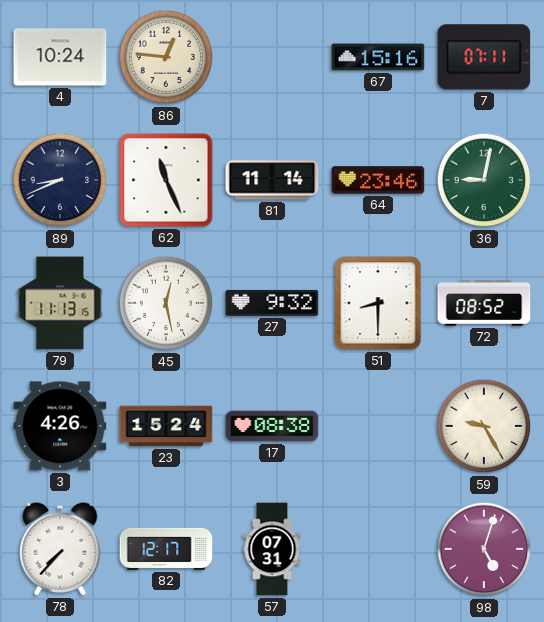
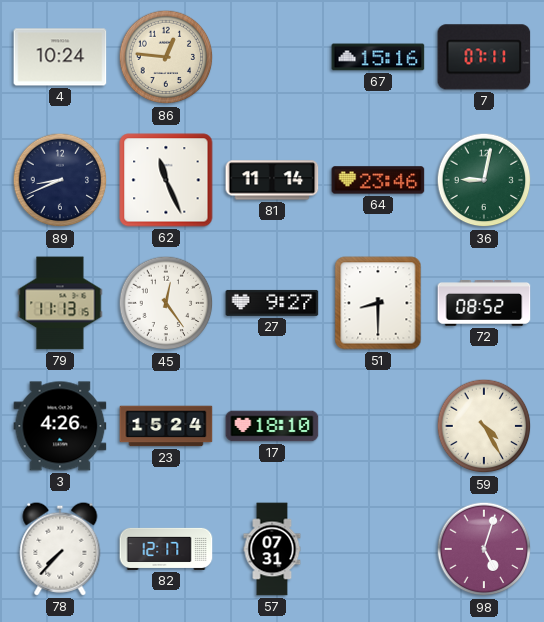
45: 12:28 -> 12:24
27: 9:32 -> 9:27
17: 08:38 -> 18:10
59: 9:25 -> 4:25
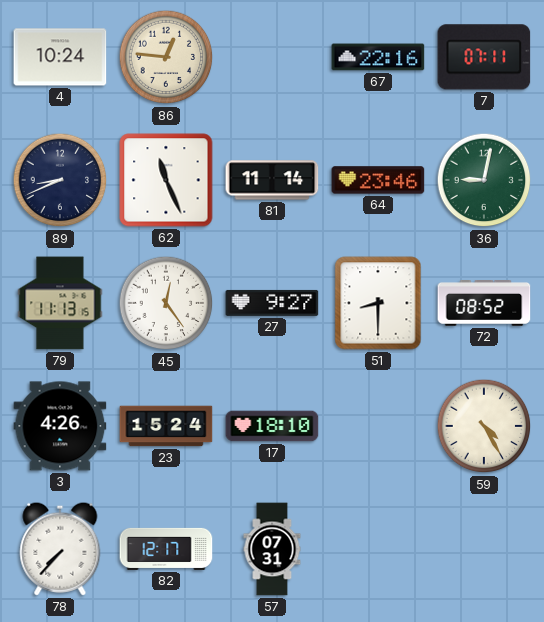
67: 15:16 -> 22:16
98: 5:03 -> none
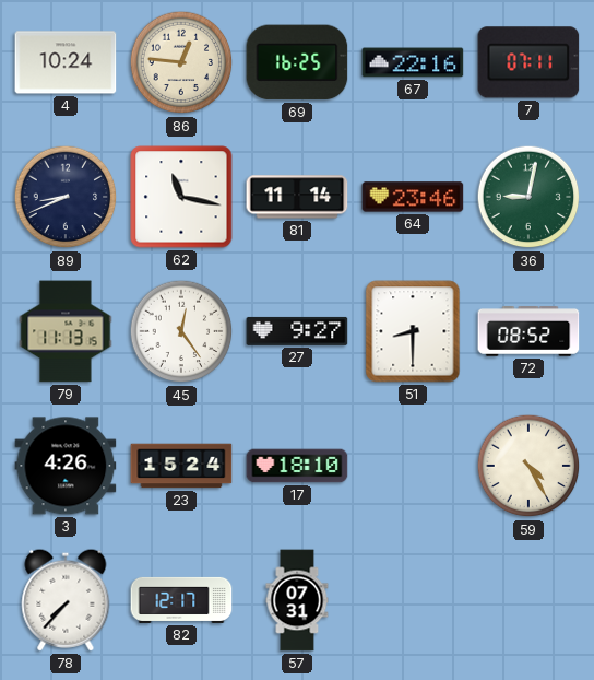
69: none -> 16:25
62: 11:26 -> 11:17
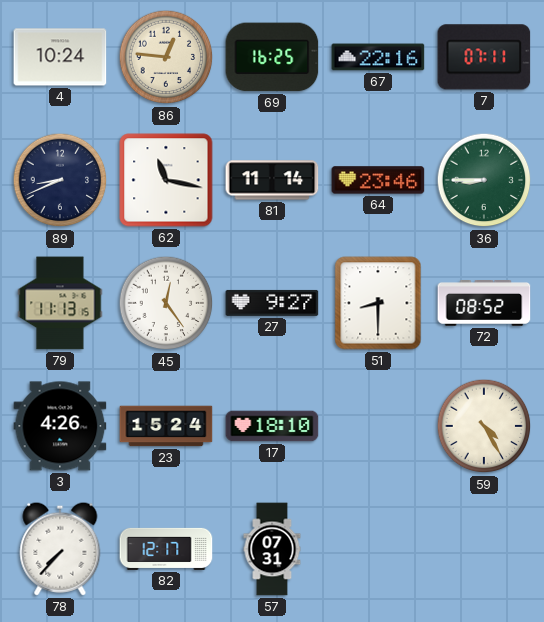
36: 9:02 -> 8:45
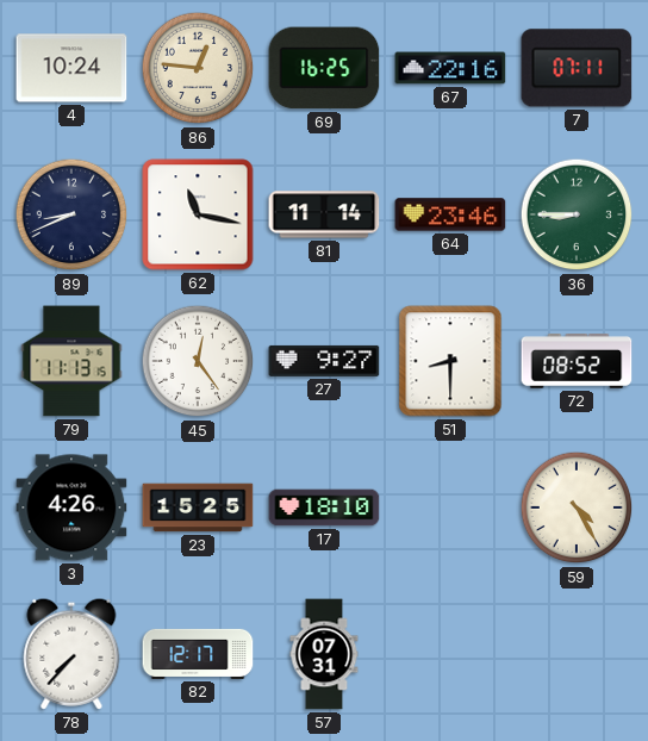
23: 15:24 -> 15:25
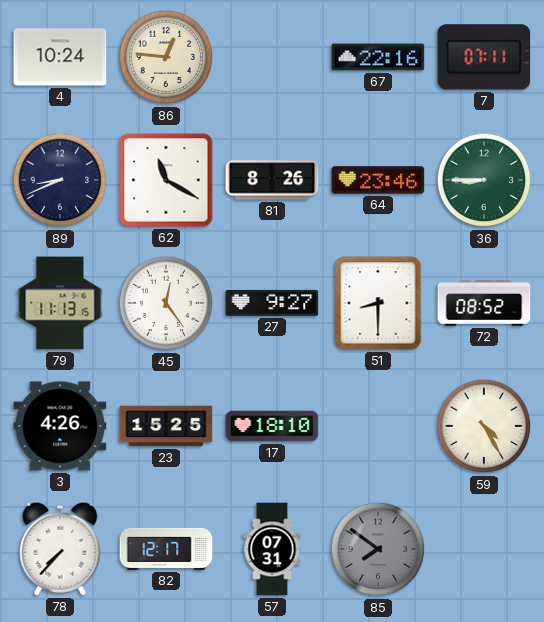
69: 16:25 -> none
62: 11:17 -> 11:20
81: 11:14 -> 8:26
85: none -> 7:51
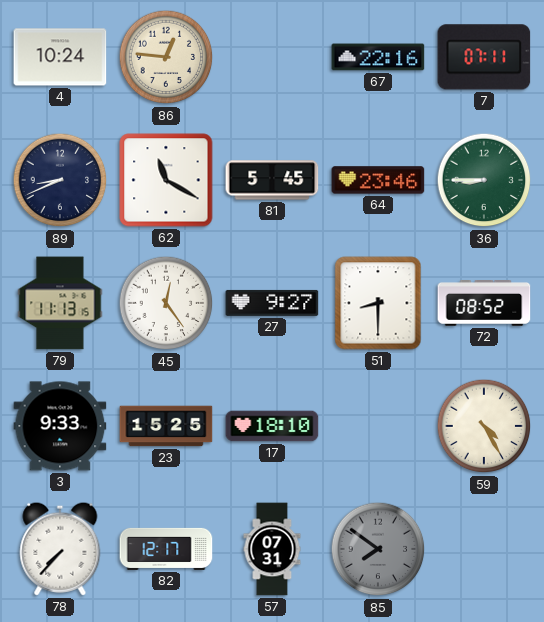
81: 8:26 -> 5:45
3: 4:26 -> 9:33
